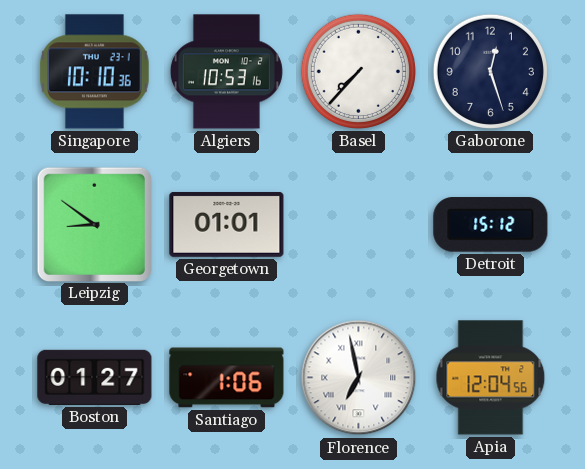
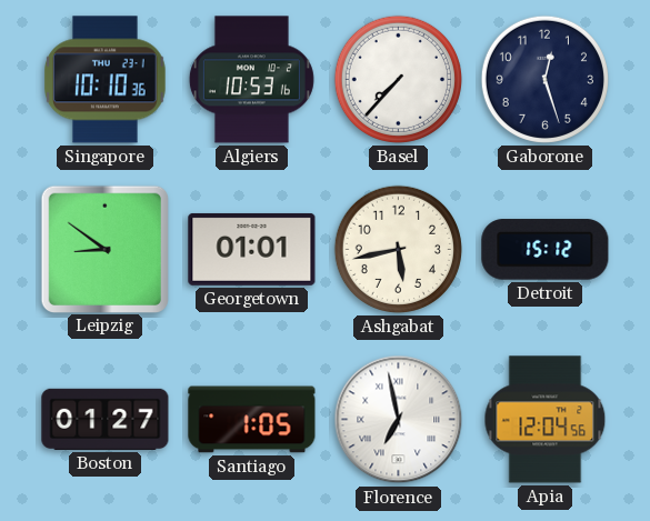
Ashgabat: none -> 5:43
Santiago: 1:06 -> 1:05
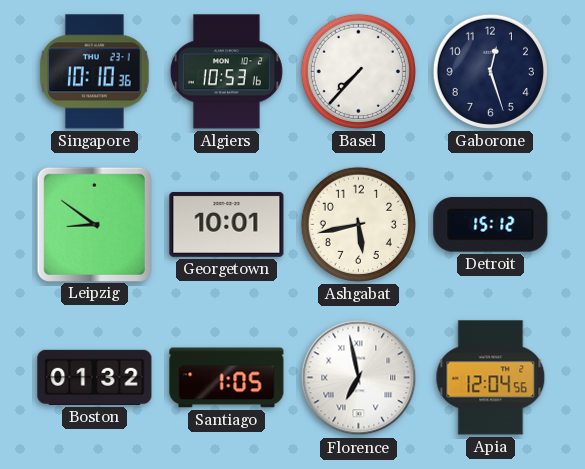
Georgetown: 01:01 -> 10:01
Boston: 01:27 -> 01:32
